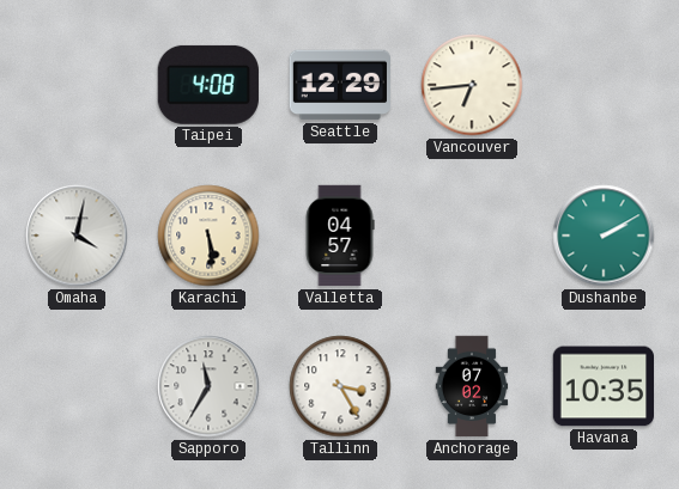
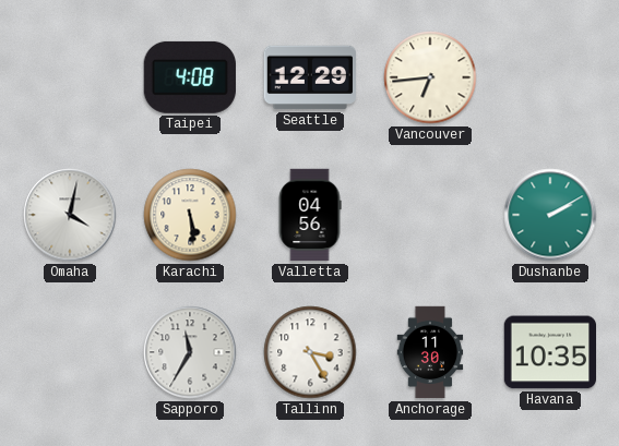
Valletta: 04:57 -> 04:56
Anchorage: 07:02 -> 11:30
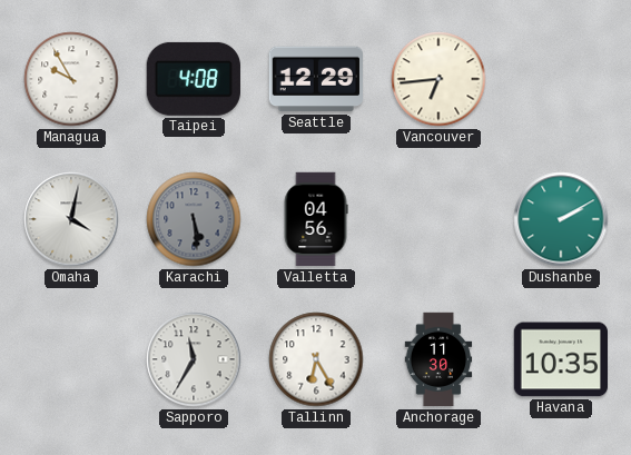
Managua: none -> 9:55
Karachi dial: cream -> grey
Tallinn: 3:25 -> 6:25
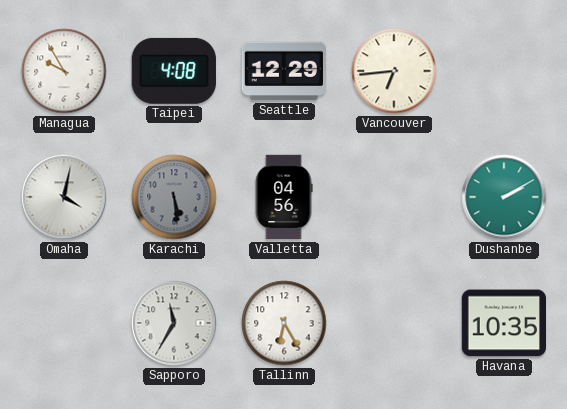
Anchorage: 11:30 -> none
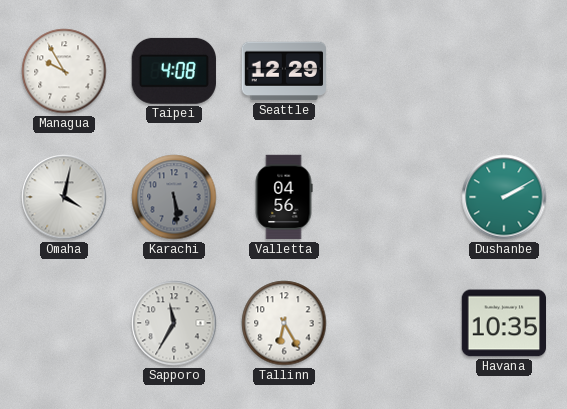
Vancouver: 6:44 -> none
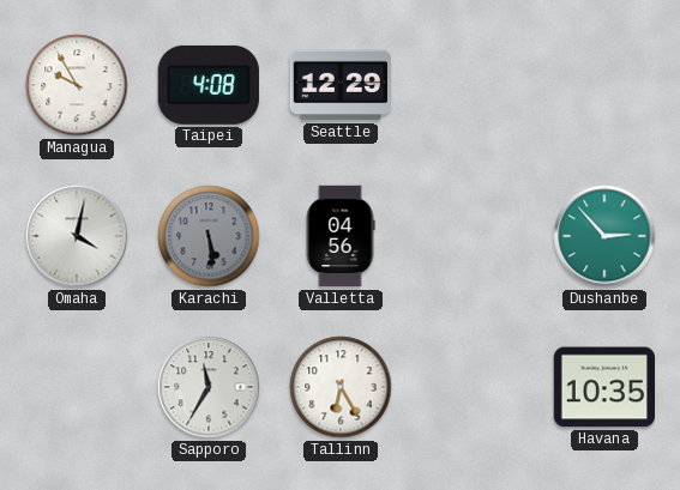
Dushanbe: 2:10 -> 2:53
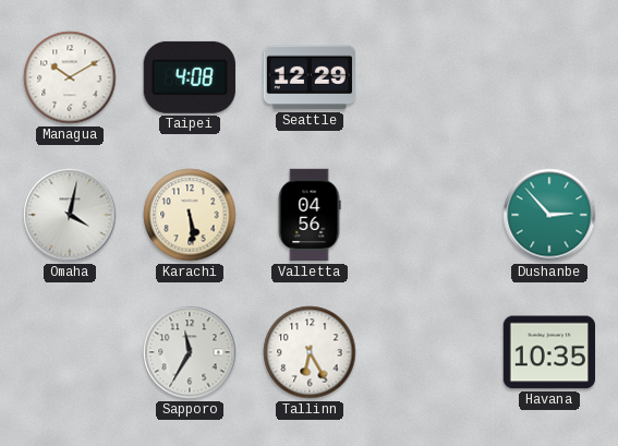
Managua: 9:55 -> 10:10
Karachi dial: grey -> cream
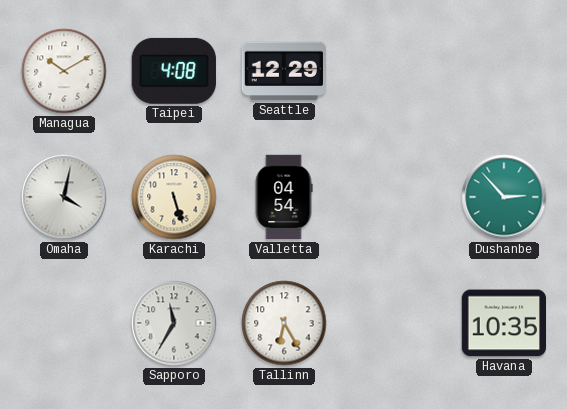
Karachi: 5:29 -> 5:27
Valletta: 04:56 -> 04:54
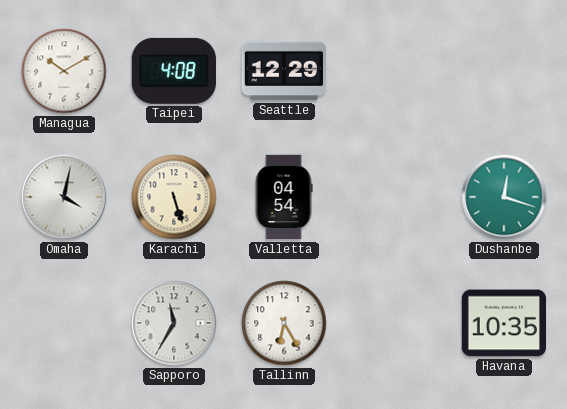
Dushanbe: 2:53 -> 12:18
